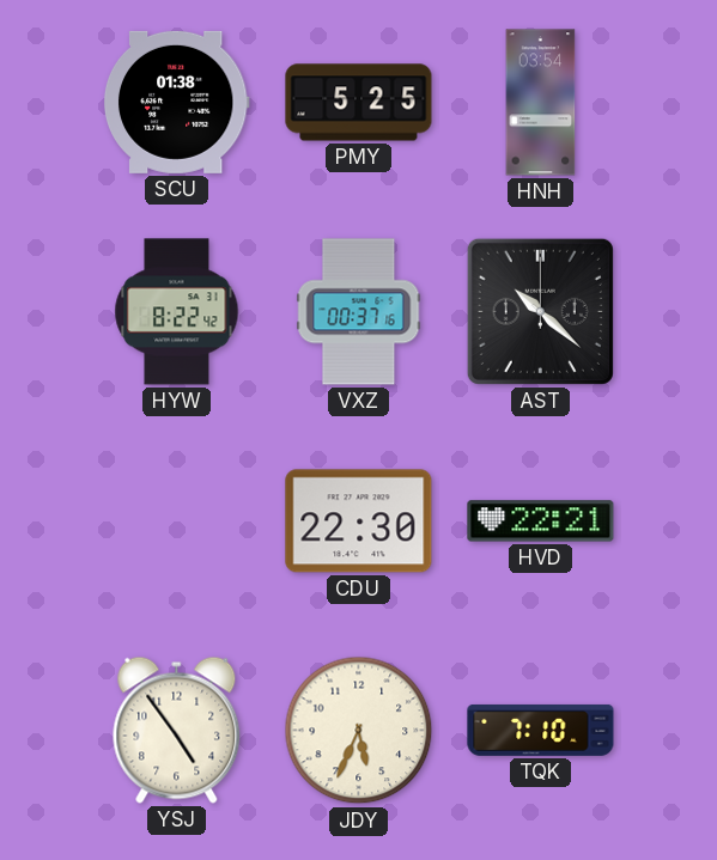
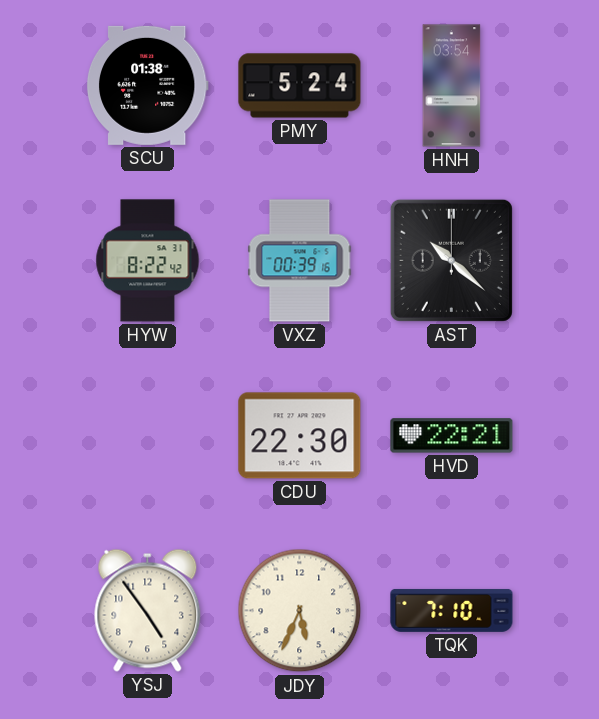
PMY: 5:25 -> 5:24
VXZ: 00:37 -> 00:39
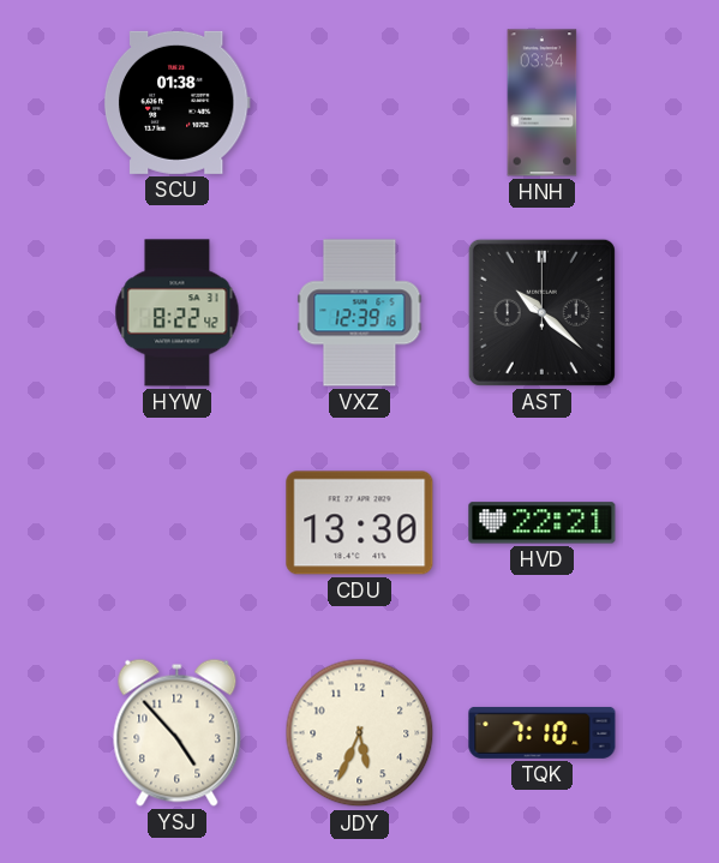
PMY: 5:24 -> none
VXZ: 00:39 -> 12:39
CDU: 22:30 -> 13:30
YSJ: 4:54 -> 4:53
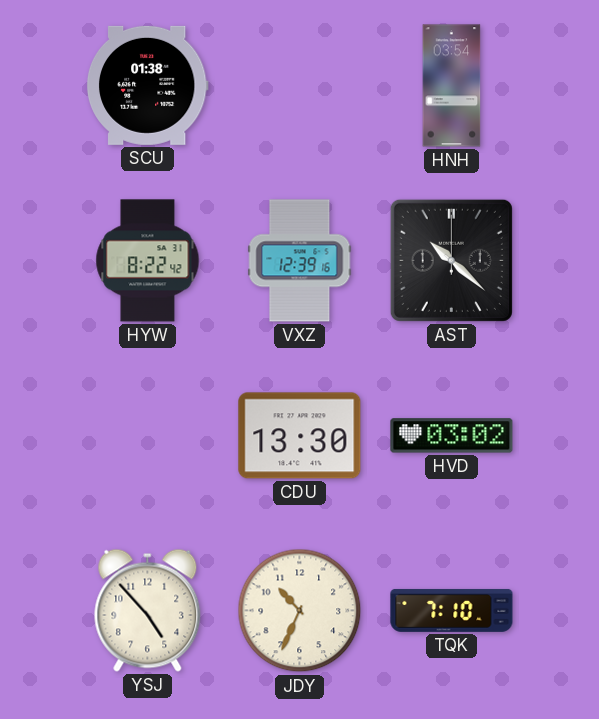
HVD: 22:21 -> 03:02
JDY: 5:34 -> 10:34
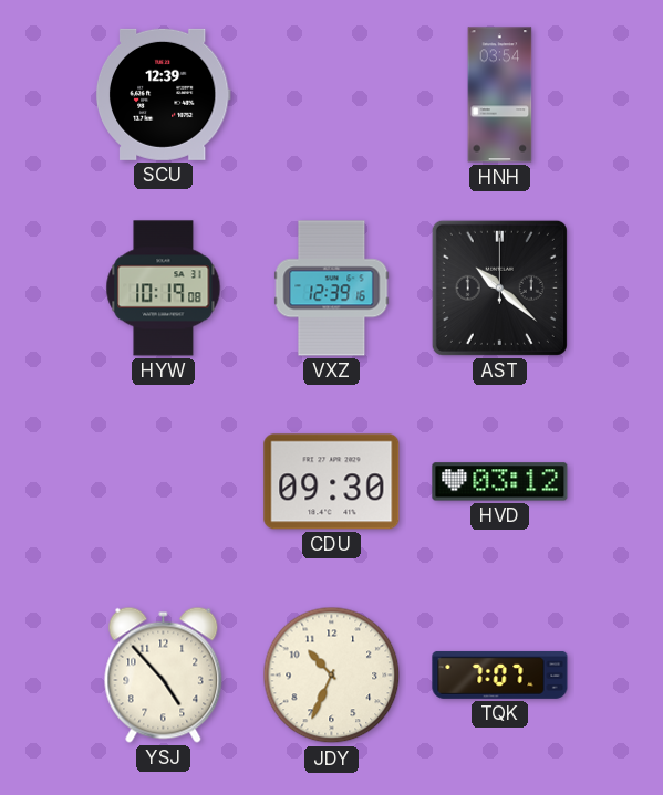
SCU: 01:38 -> 12:39
HYW: 8:22 -> 10:19
CDU: 13:30 -> 09:30
HVD: 03:02 -> 03:12
TQK: 7:10 -> 7:07
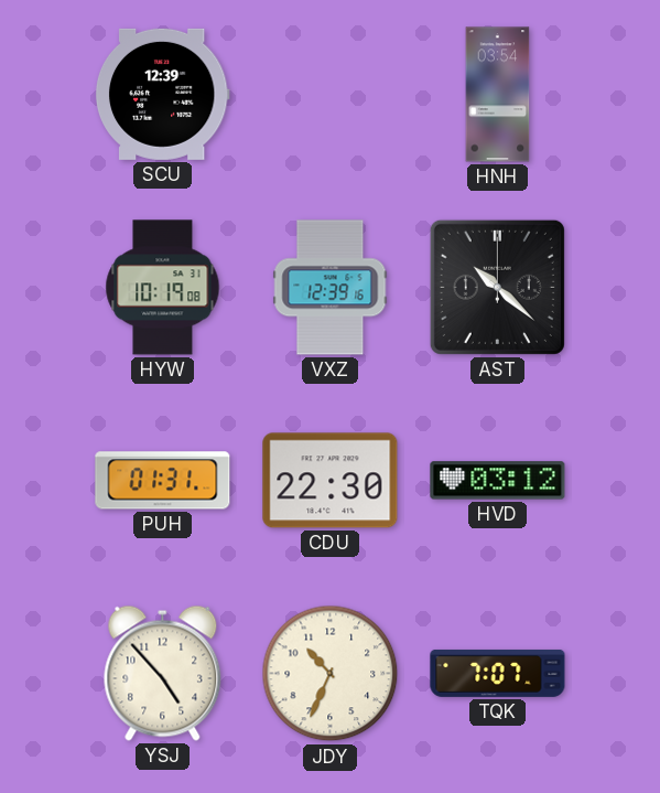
PUH: none -> 01:31
CDU: 09:30 -> 22:30
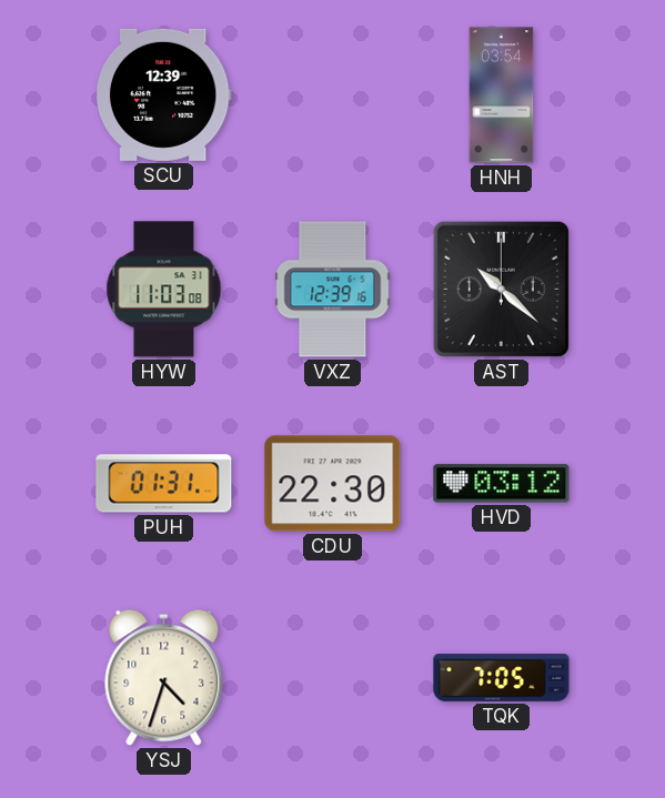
HYW: 10:19 -> 11:03
YSJ: 4:53 -> 4:33
JDY: 10:34 -> none
TQK: 7:07 -> 7:05
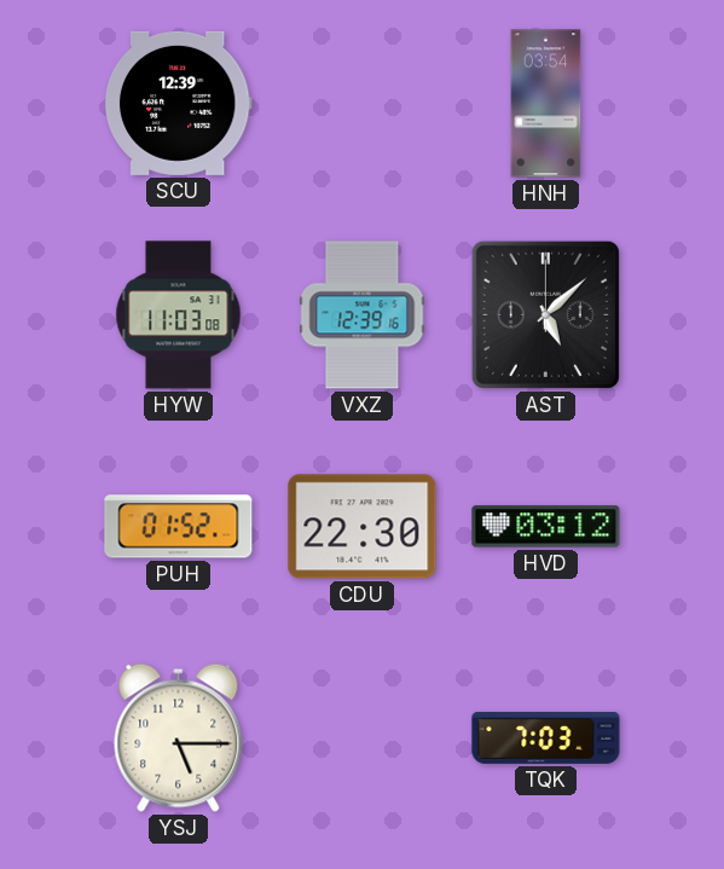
AST: 10:22 -> 5:08
PUH: 01:31 -> 01:52
YSJ: 4:33 -> 5:15
TQK: 7:05 -> 7:03
